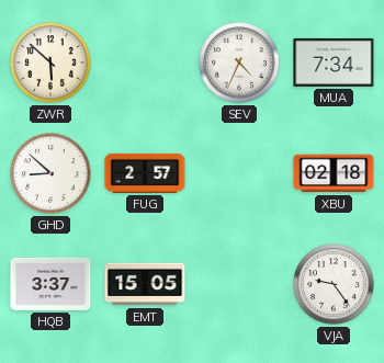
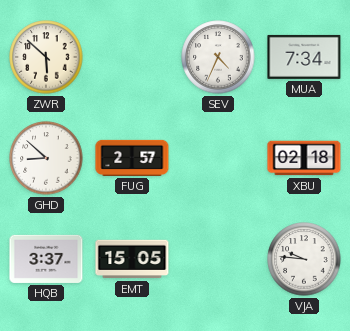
VJA: 9:24 -> 9:46
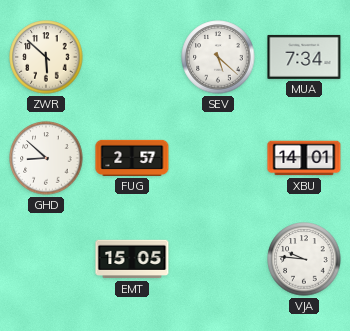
SEV: 4:34 -> 5:22
XBU: 02:18 -> 14:01
HQB: 3:37 -> none
